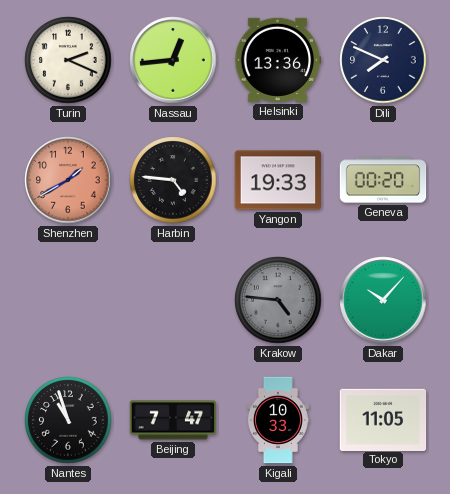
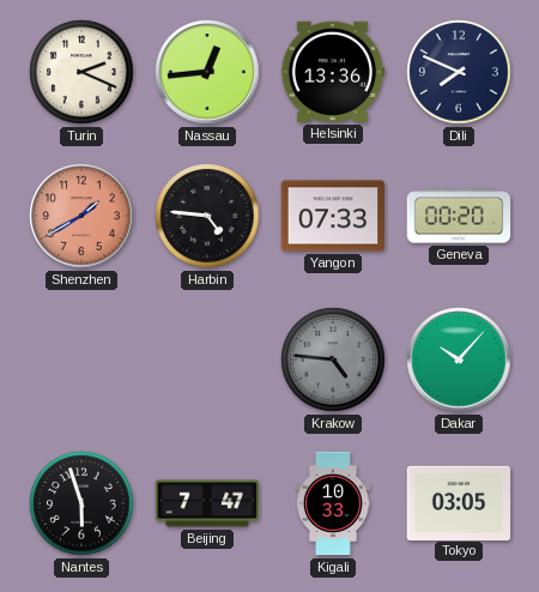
Yangon: 19:33 -> 07:33
Nantes: 10:57 -> 5:57
Tokyo: 11:05 -> 03:05
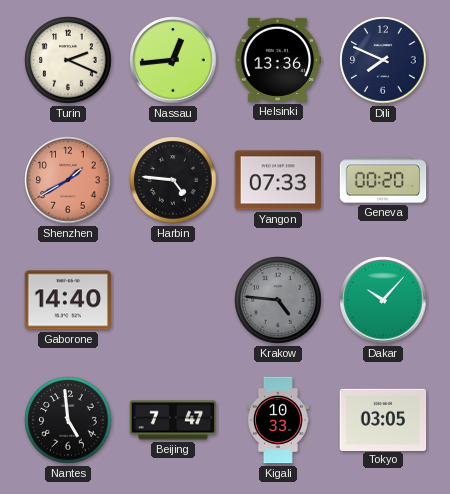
Gaborone: none -> 14:40
Nantes: 5:57 -> 4:59
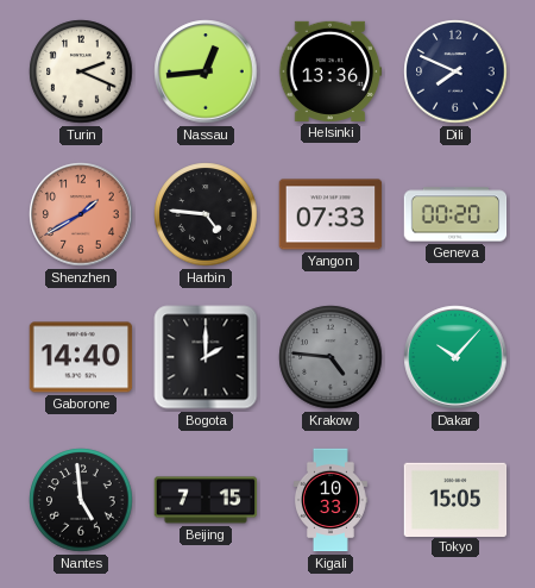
Bogota: none -> 2:00
Beijing: 7:47 -> 7:15
Tokyo: 03:05 -> 15:05
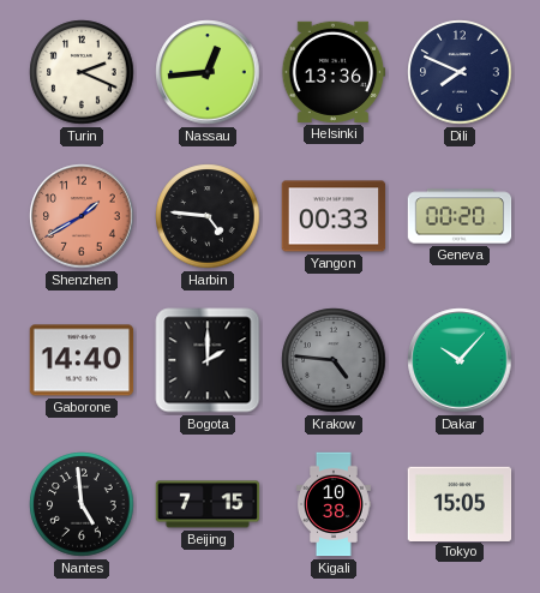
Yangon: 07:33 -> 00:33
Kigali: 10:33 -> 10:38
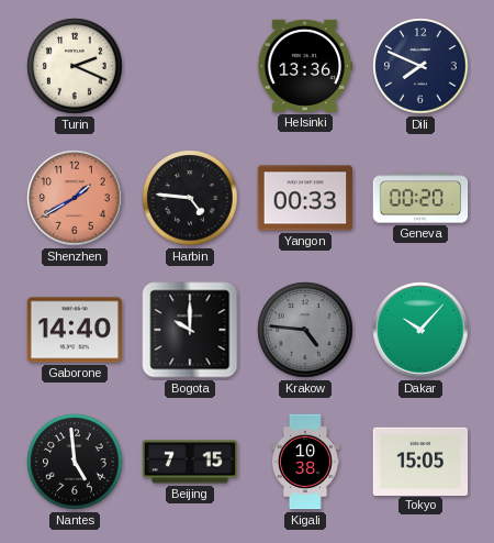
Nassau: 12:44 -> none
Bogota: 2:00 -> 10:00
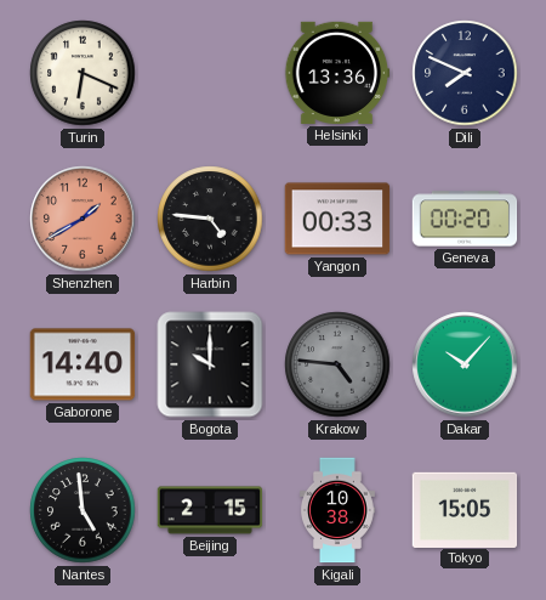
Turin: 2:19 -> 6:19
Beijing: 7:15 -> 2:15
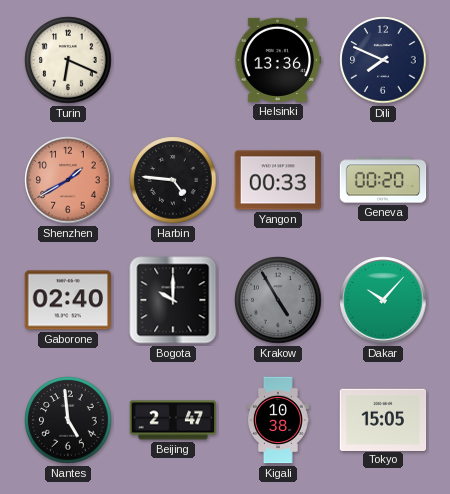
Gaborone: 14:40 -> 02:40
Krakow: 4:46 -> 4:55
Beijing: 2:15 -> 2:47
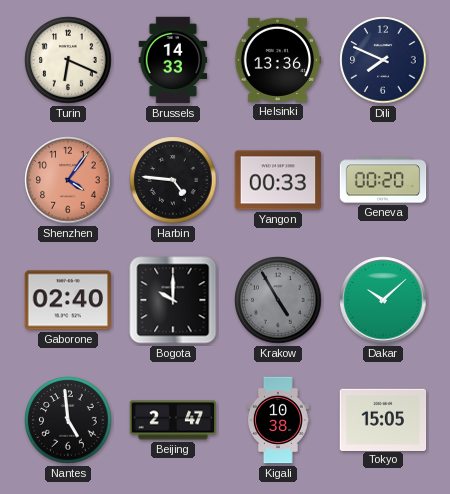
Brussels: none -> 14:33
Shenzhen: 1:40 -> 4:06
Dakar: 10:07 -> 10:08
